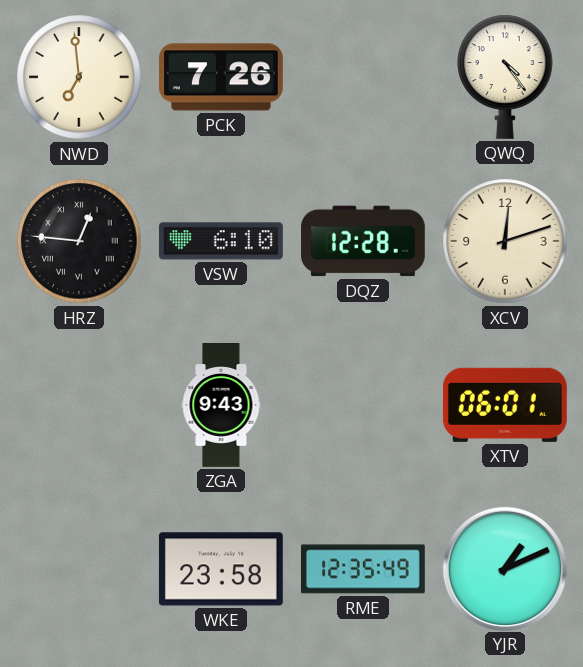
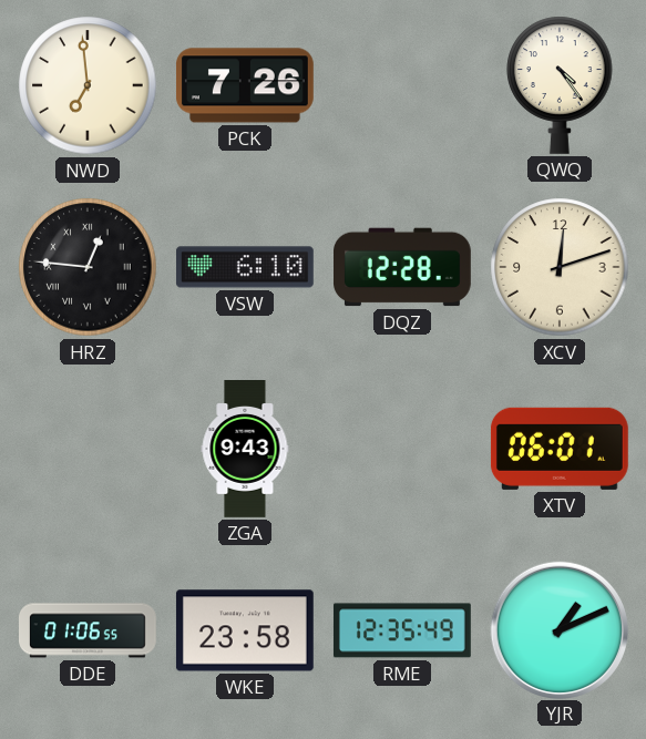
DDE: none -> 01:06
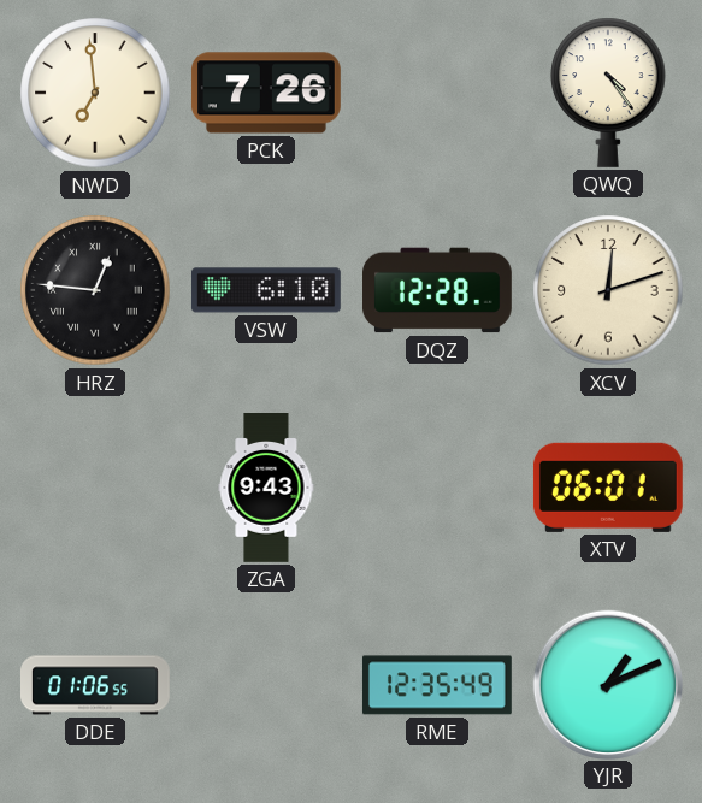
WKE: 23:58 -> none
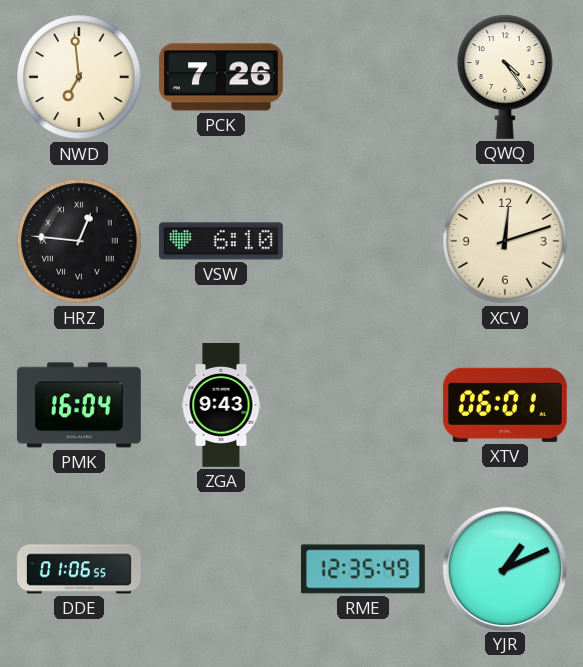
DQZ: 12:28 -> none
PMK: none -> 16:04
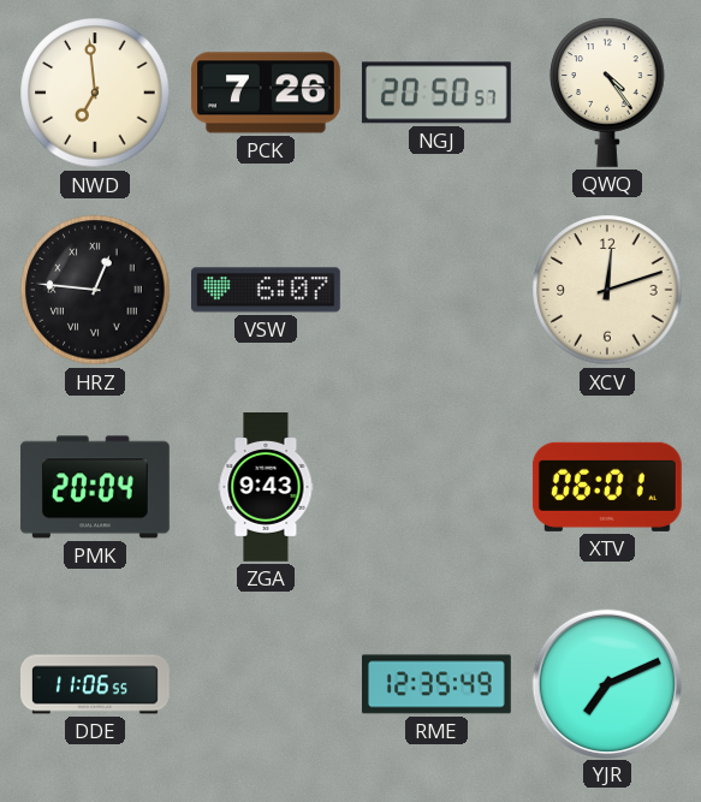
NGJ: none -> 20:50
VSW: 6:10 -> 6:07
PMK: 16:04 -> 20:04
DDE: 01:06 -> 11:06
YJR: 1:11 -> 7:11
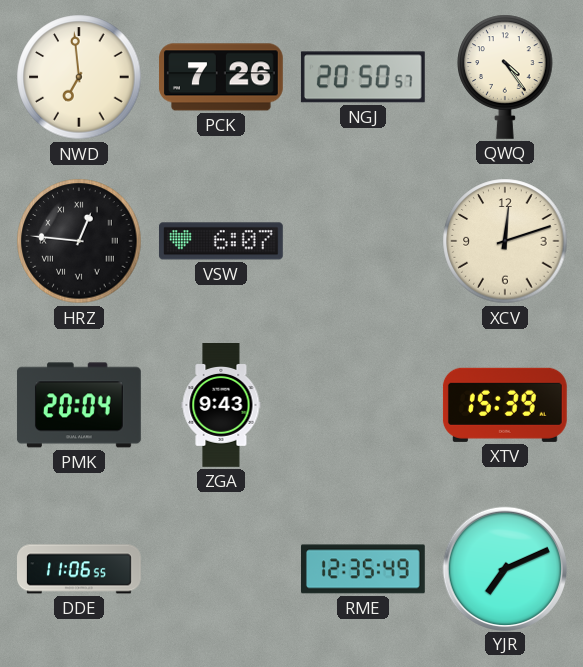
XTV: 06:01 -> 15:39
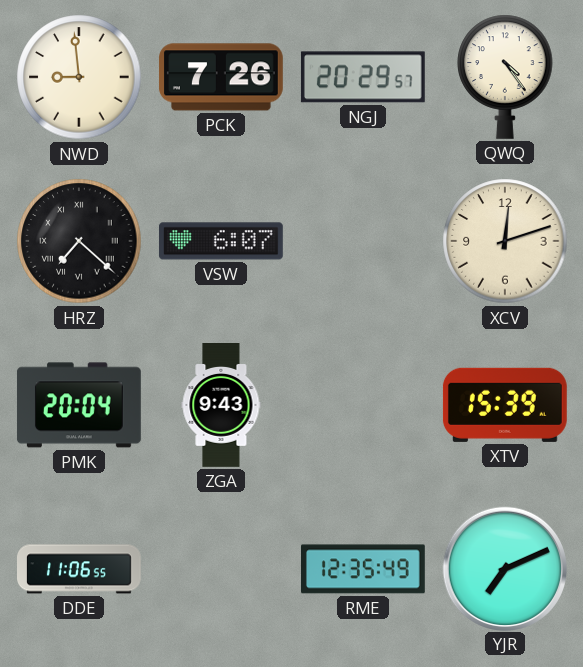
NWD: 6:59 -> 8:59
NGJ: 20:50 -> 20:29
HRZ: 12:46 -> 7:22
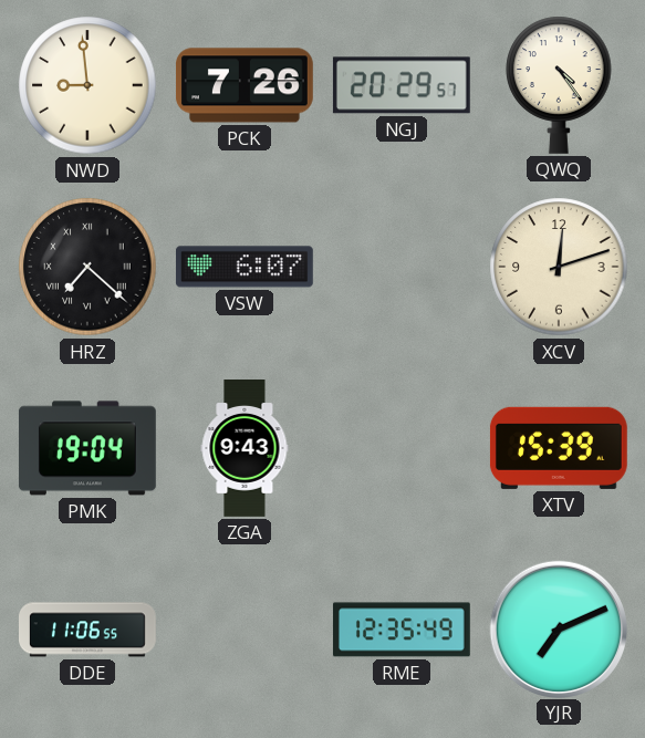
PMK: 20:04 -> 19:04
